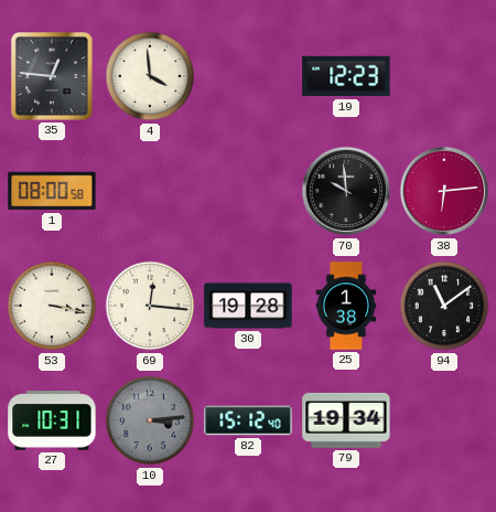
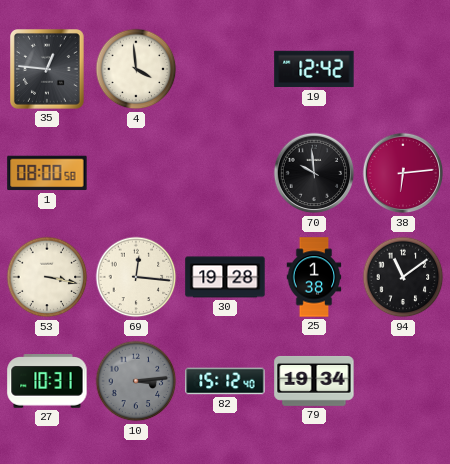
19: 12:23 -> 12:42
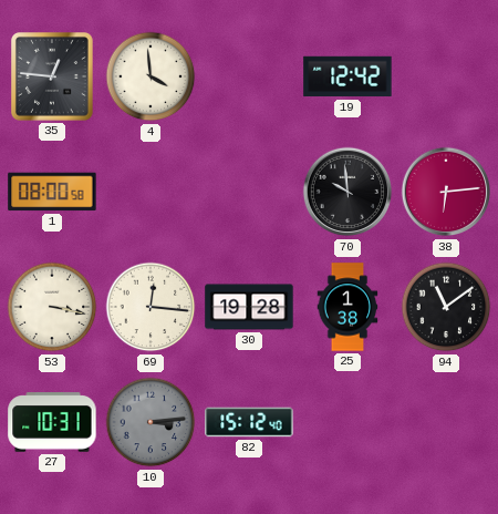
79: 19:34 -> none
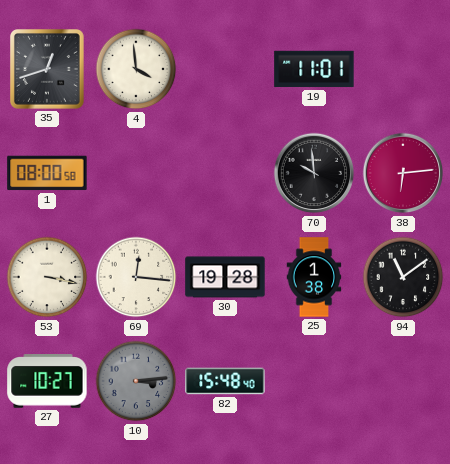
35: 12:46 -> 12:42
19: 12:42 -> 11:01
27: 10:31 -> 10:27
82: 15:12 -> 15:48
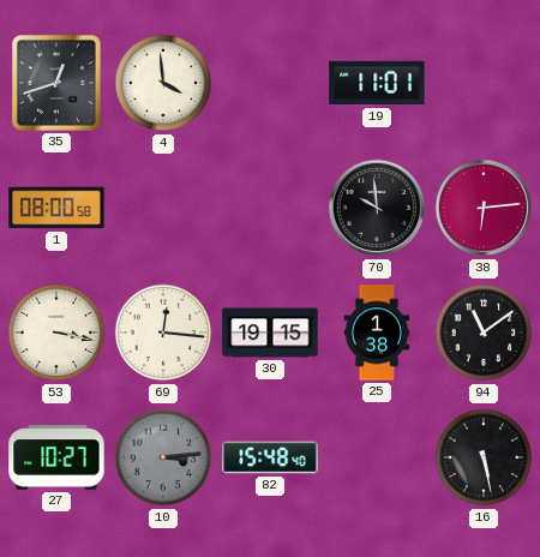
30: 19:28 -> 19:15
16: none -> 5:28
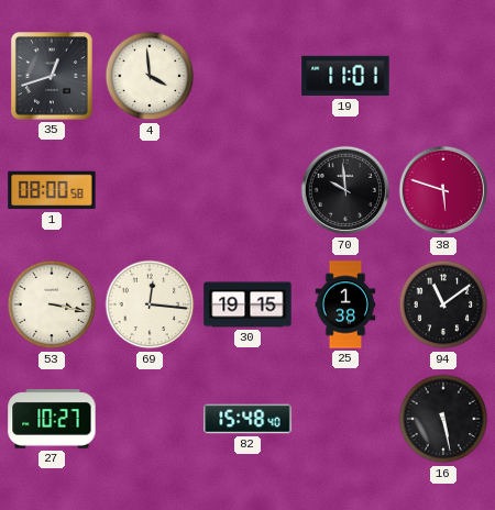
38: 6:14 -> 5:48
10: 3:14 -> none
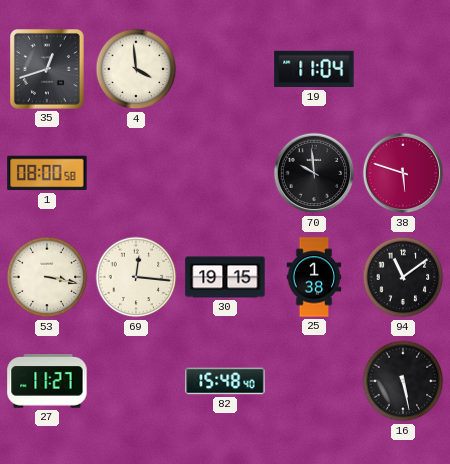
19: 11:01 -> 11:04
27: 10:27 -> 11:27
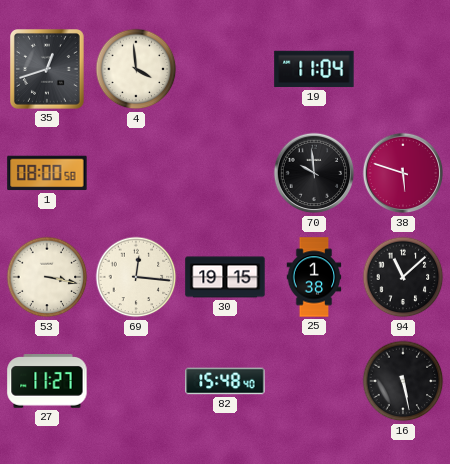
94: 11:09 -> 11:08
